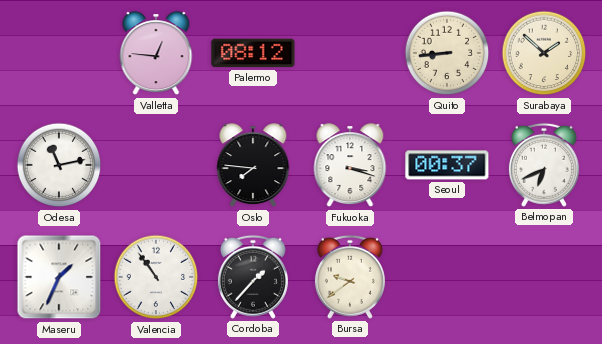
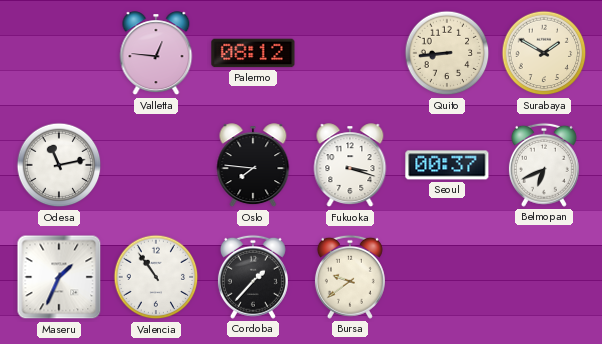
Surabaya: 1:52 -> 1:50
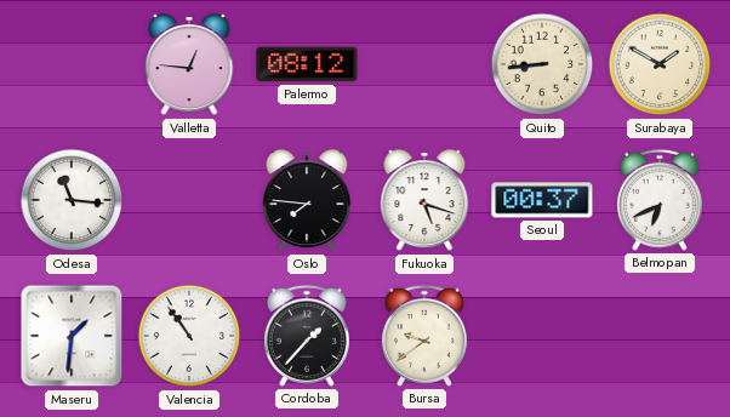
Odesa: 11:13 -> 11:16
Fukuoka: 3:18 -> 5:18
Maseru: 1:34 -> 1:31
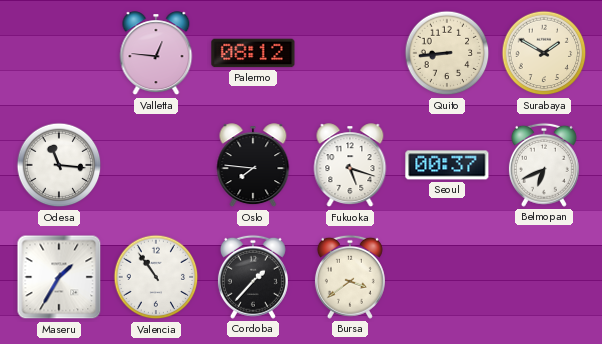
Maseru: 1:31 -> 1:35
Bursa: 9:39 -> 3:39
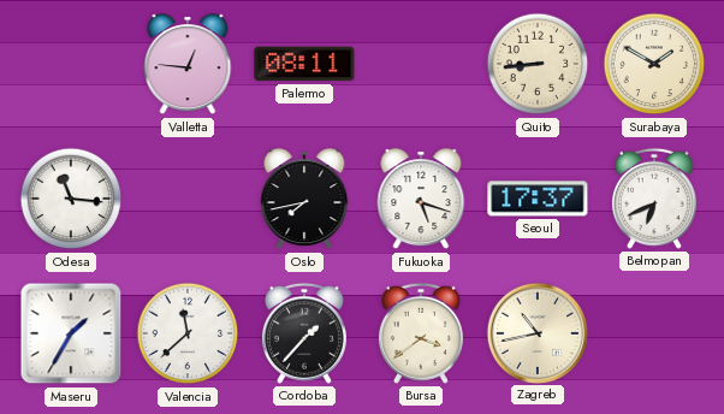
Palermo: 08:12 -> 08:11
Oslo: 7:46 -> 7:43
Seoul: 00:37 -> 17:37
Valencia: 10:54 -> 11:38
Zagreb: none -> 10:43
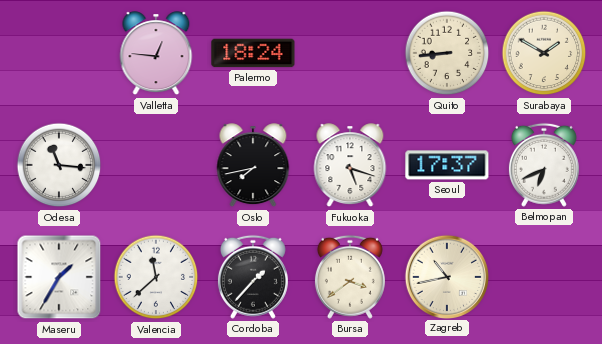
Palermo: 08:11 -> 18:24
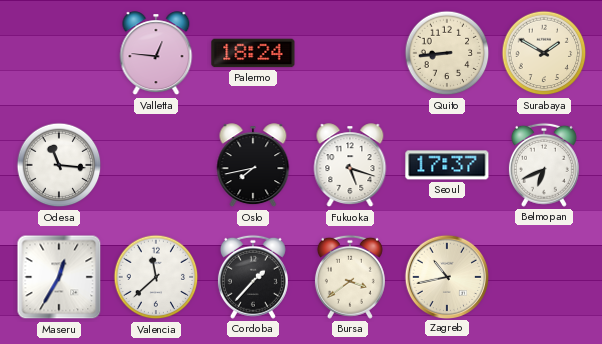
Maseru: 1:35 -> 12:35
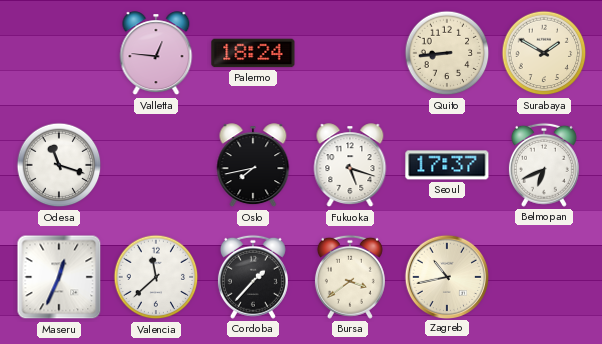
Odesa: 11:16 -> 11:18
Maseru: 12:35 -> 12:34
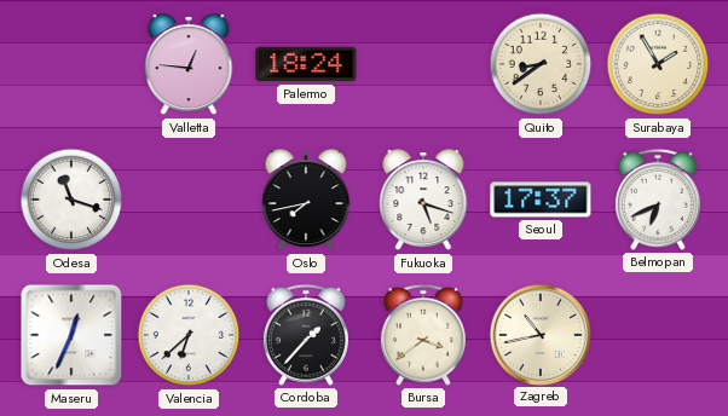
Quito: 8:44 -> 8:39
Surabaya: 1:50 -> 1:55
Valencia: 11:38 -> 6:38
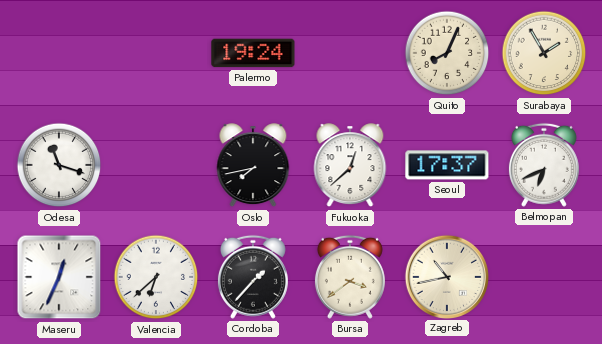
Valletta: 12:46 -> none
Palermo: 18:24 -> 19:24
Quito: 8:39 -> 8:04
Fukuoka: 5:18 -> 12:38
